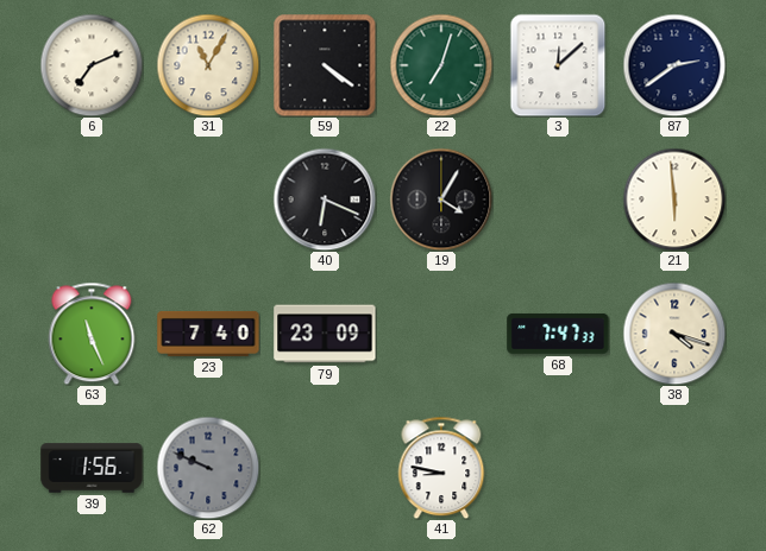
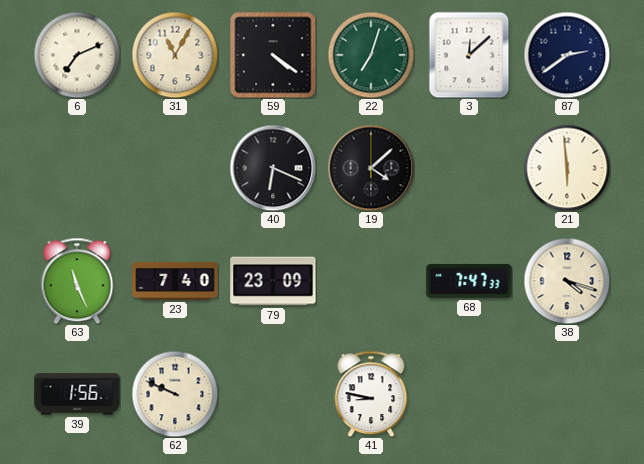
19: 4:05 -> 4:08
62 dial: grey -> cream
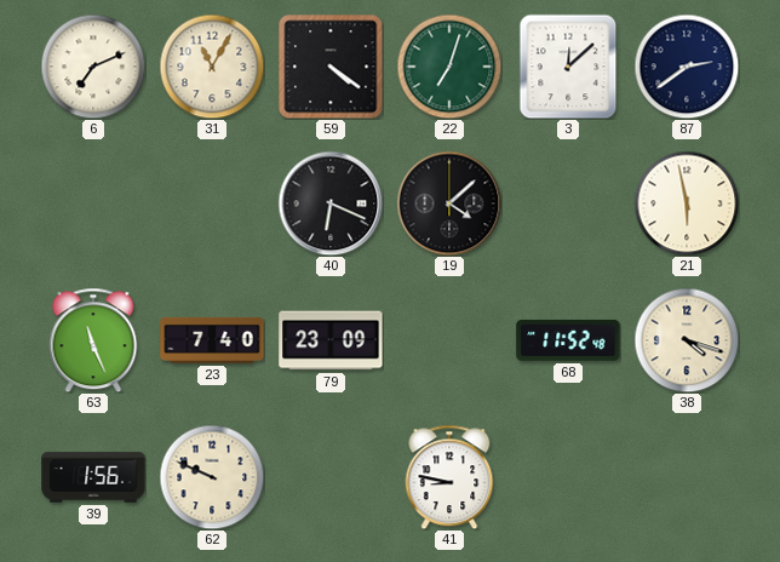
21: 5:59 -> 5:58
68: 7:47 -> 11:52
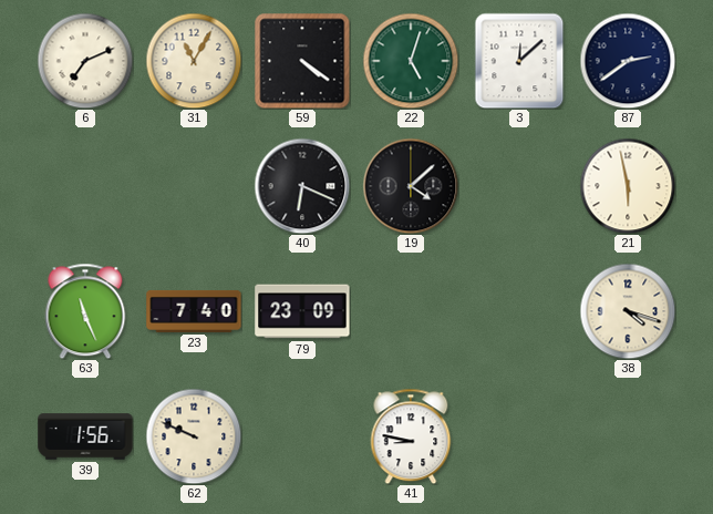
22: 7:03 -> 5:03
68: 11:52 -> none
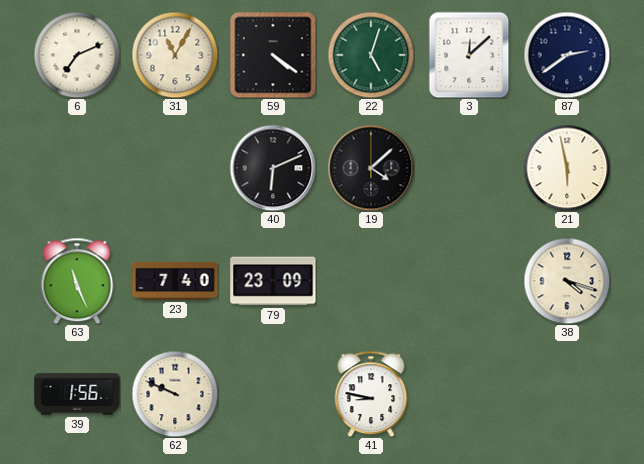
40: 6:19 -> 6:11
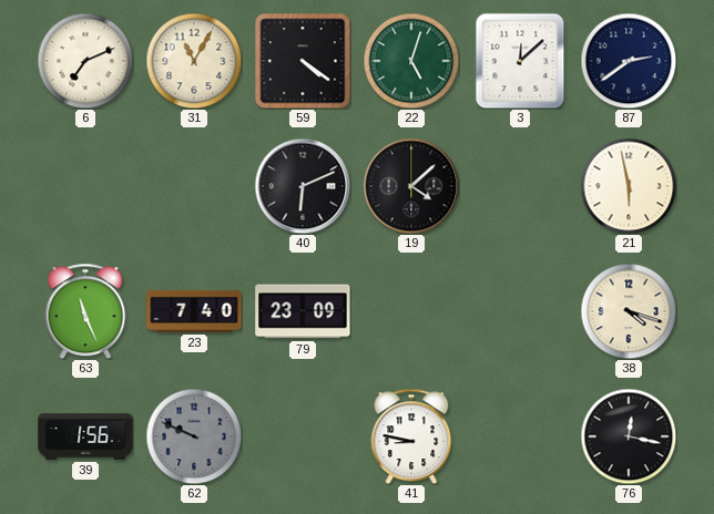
62 dial: cream -> grey
76: none -> 12:17
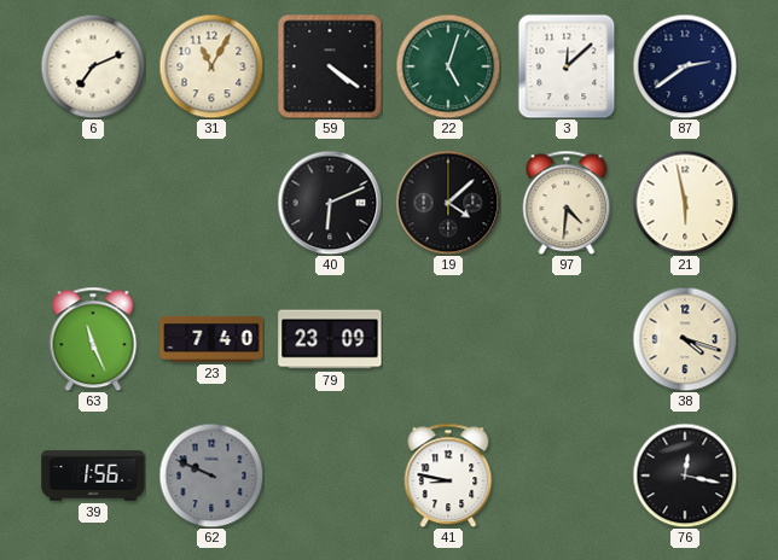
97: none -> 4:31
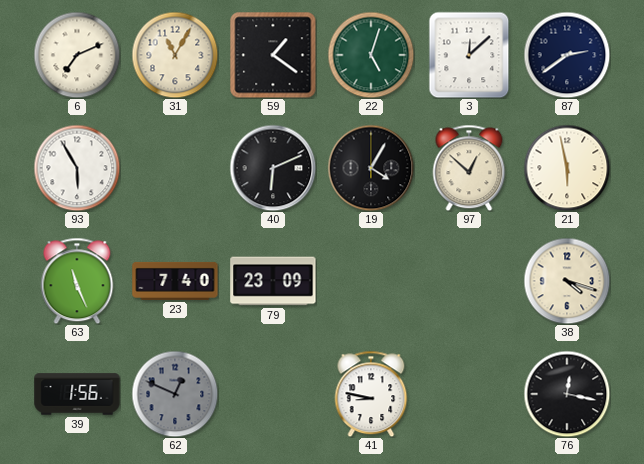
59: 4:21 -> 1:21
93: none -> 5:55
19: 4:08 -> 4:05
97: 4:31 -> 12:52
62: 9:49 -> 12:49
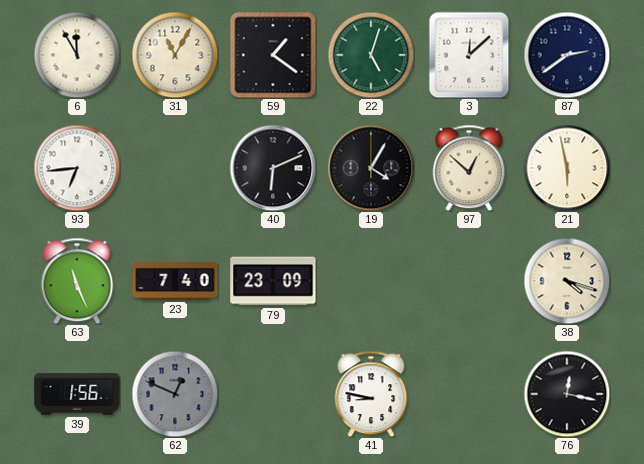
6: 7:11 -> 11:55
93: 5:55 -> 6:44
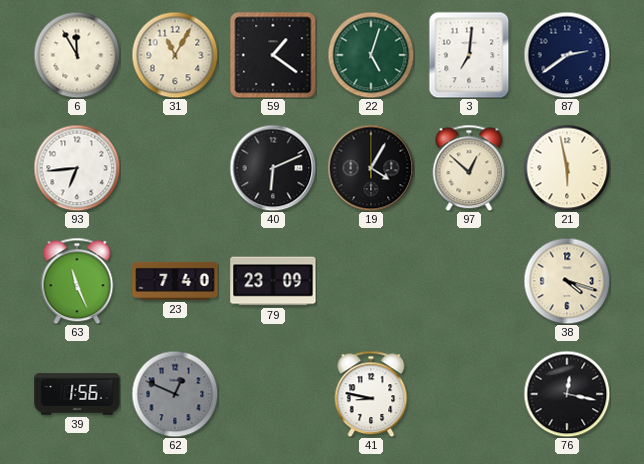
3: 12:08 -> 7:01
